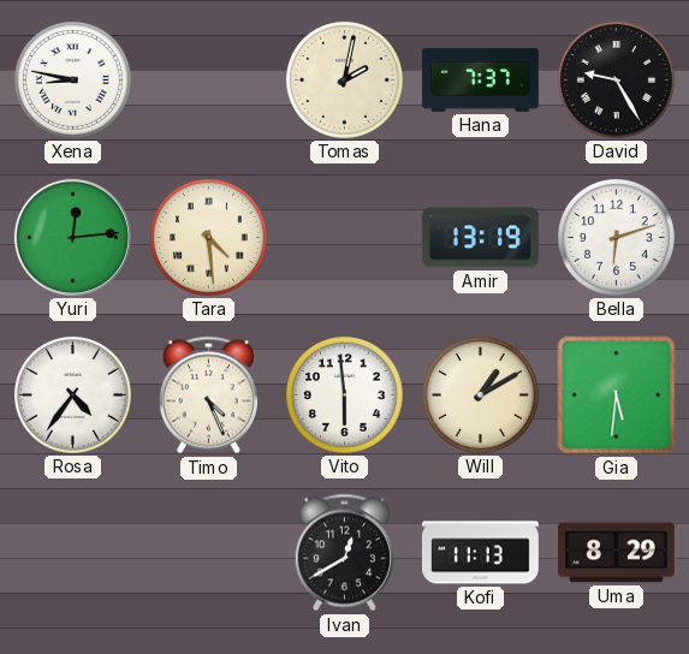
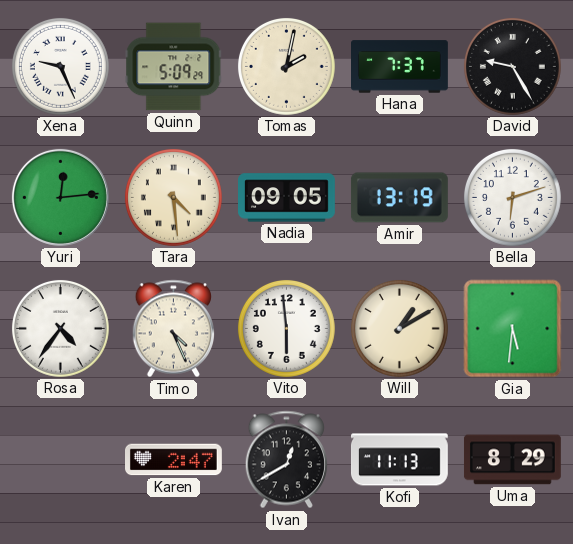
Xena: 8:47 -> 9:26
Quinn: none -> 5:09
Nadia: none -> 09:05
Karen: none -> 2:47
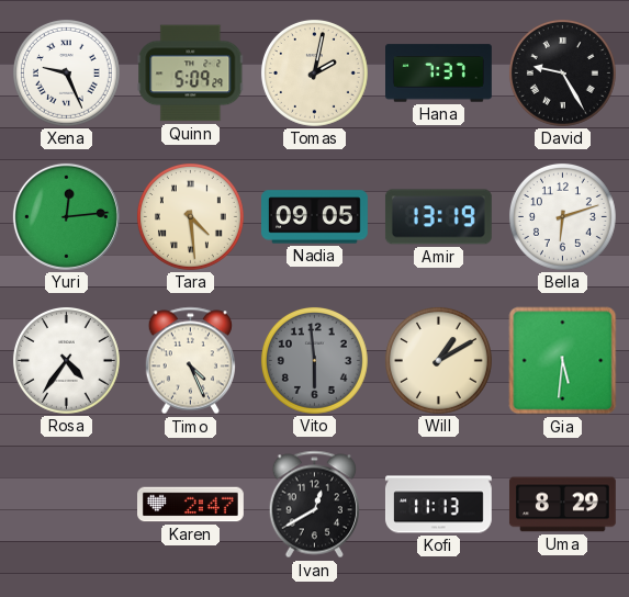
Vito dial: white -> grey
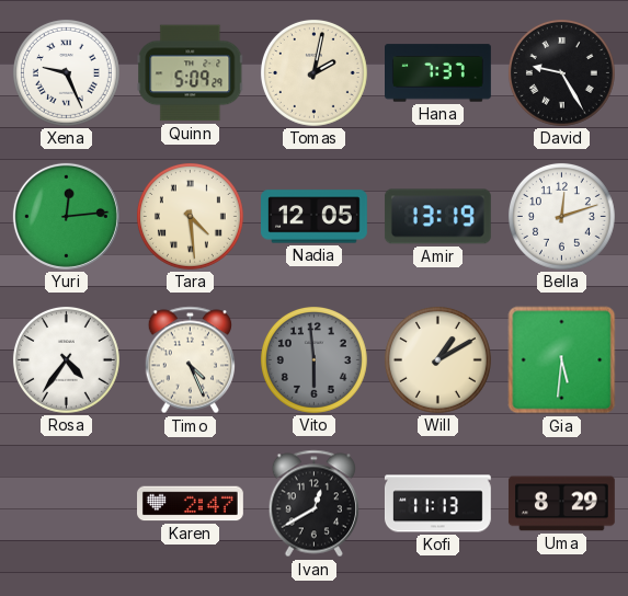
Nadia: 09:05 -> 12:05
Bella: 6:12 -> 12:12
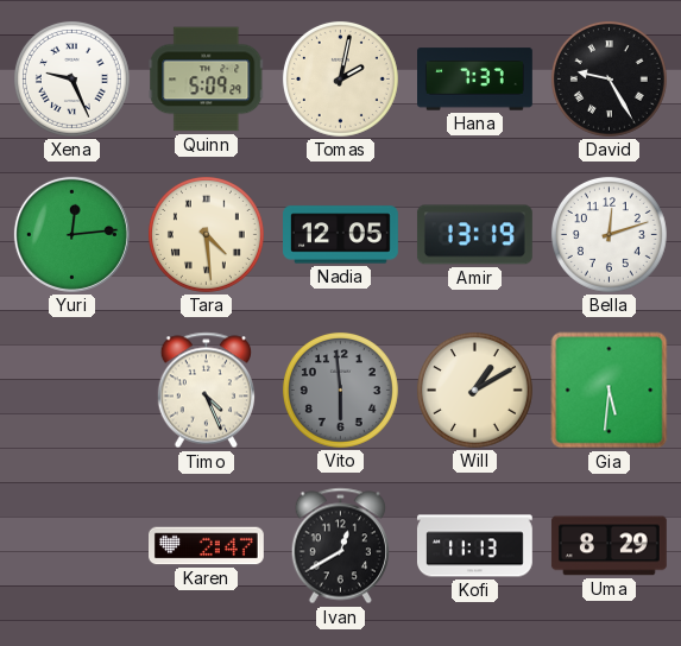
Rosa: 4:36 -> none
